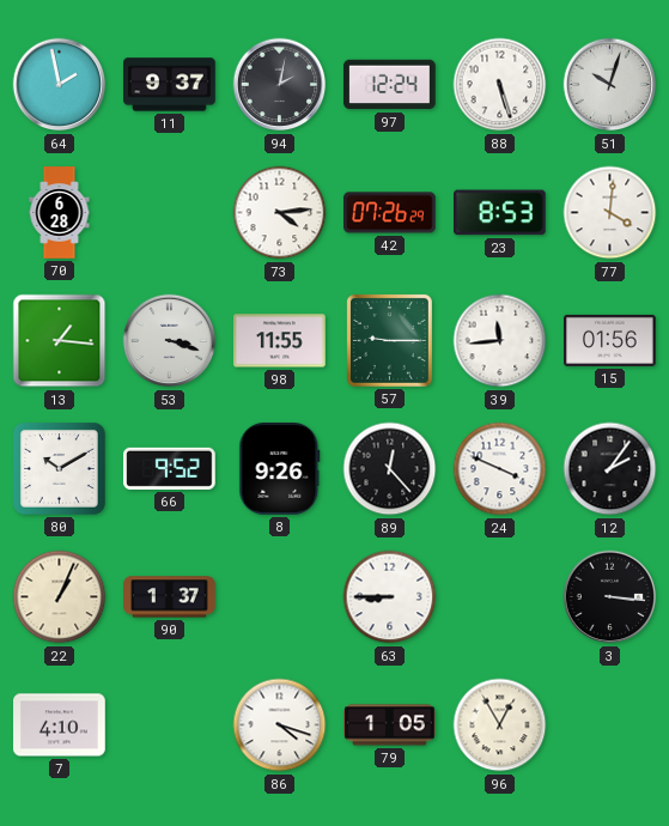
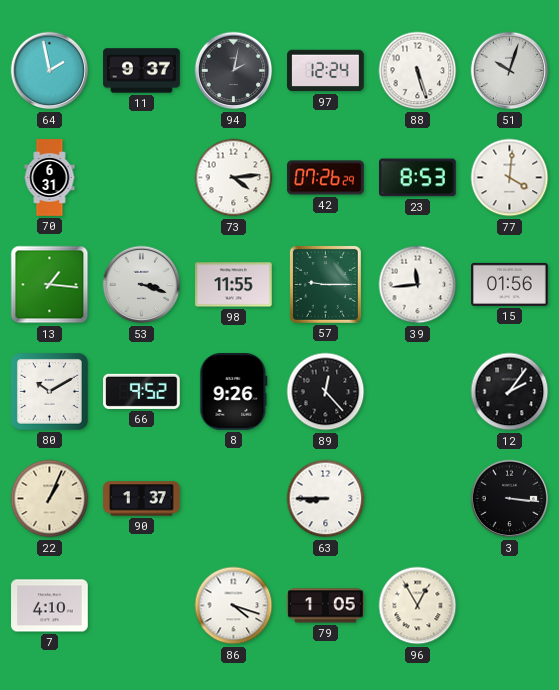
70: 6:28 -> 6:31
24: 3:49 -> none
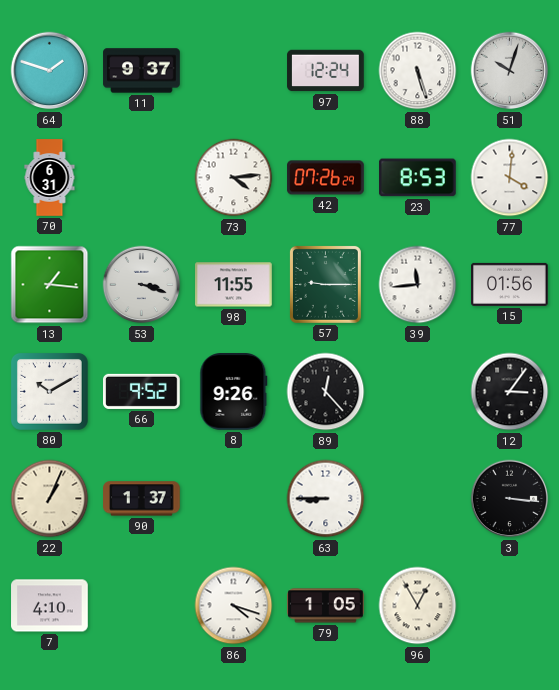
64: 1:58 -> 1:48
94: 2:02 -> none
12: 2:06 -> 3:06
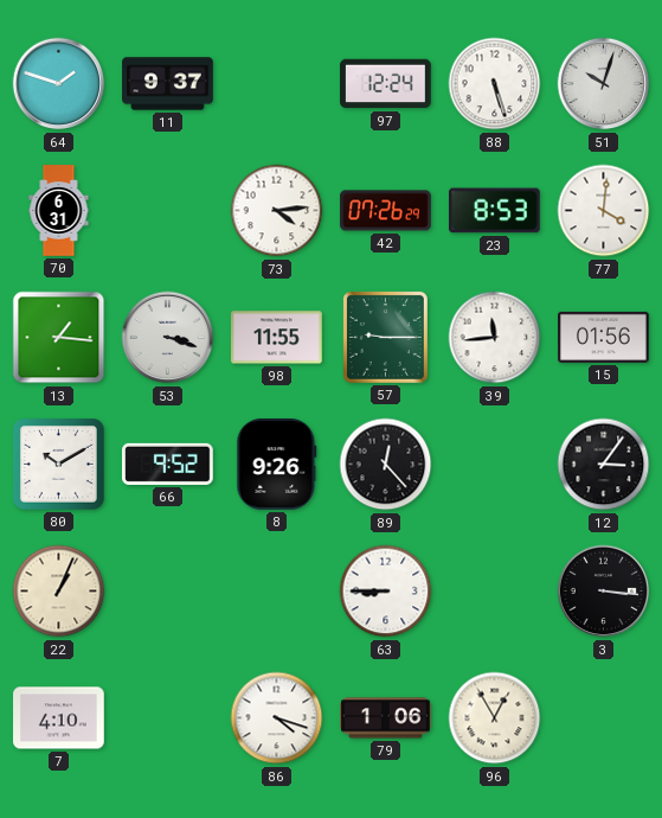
90: 1:37 -> none
79: 1:05 -> 1:06
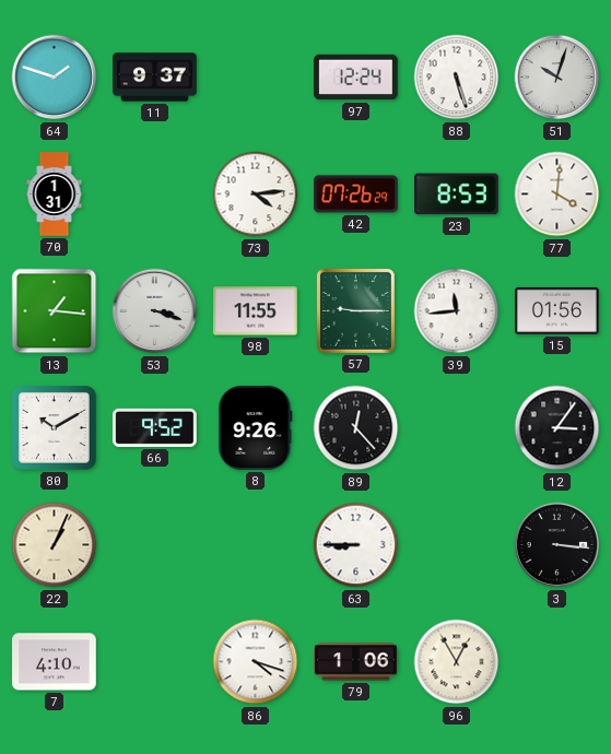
70: 6:31 -> 1:31
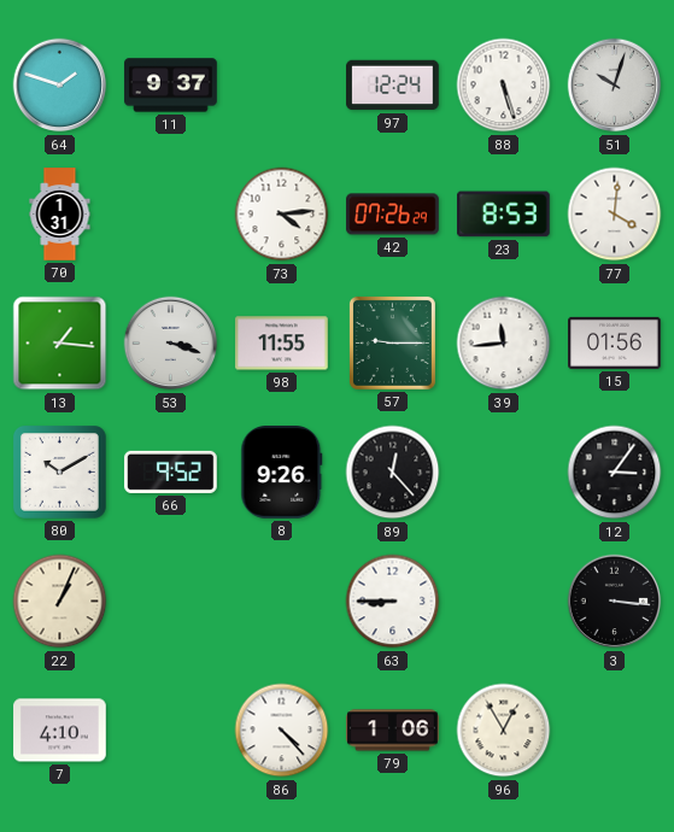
86: 4:18 -> 4:23
